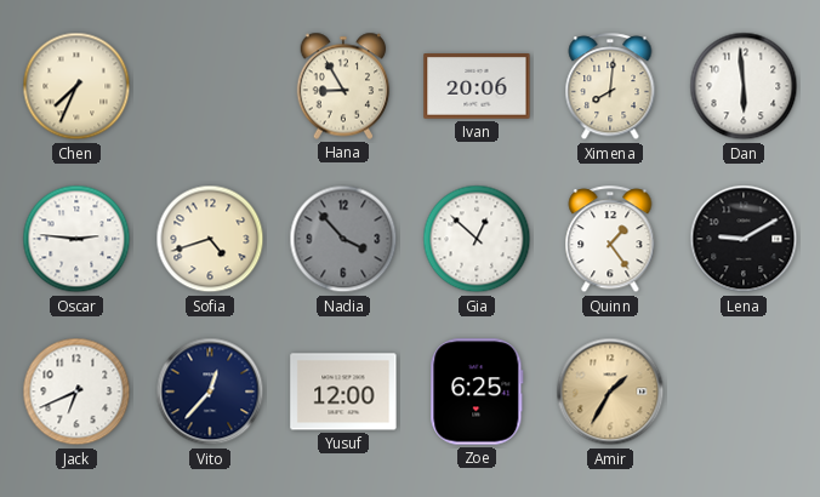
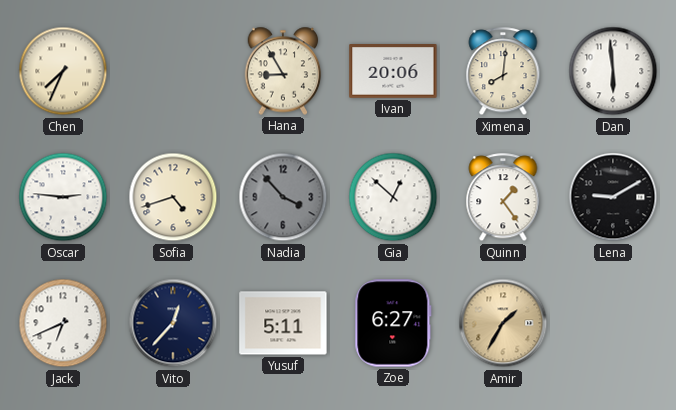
Yusuf: 12:00 -> 5:11
Zoe: 6:25 -> 6:27
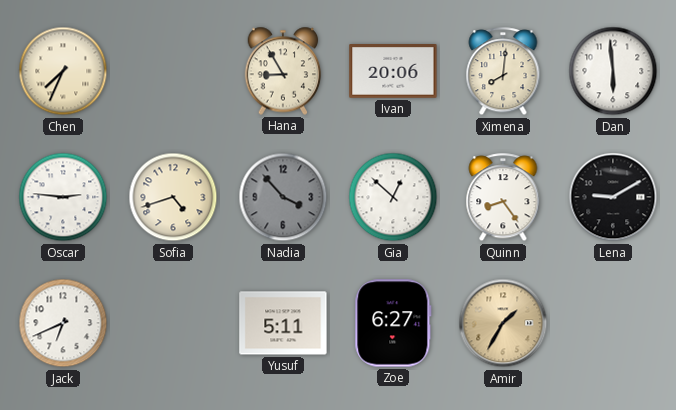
Quinn: 1:24 -> 8:24
Vito: 12:37 -> none
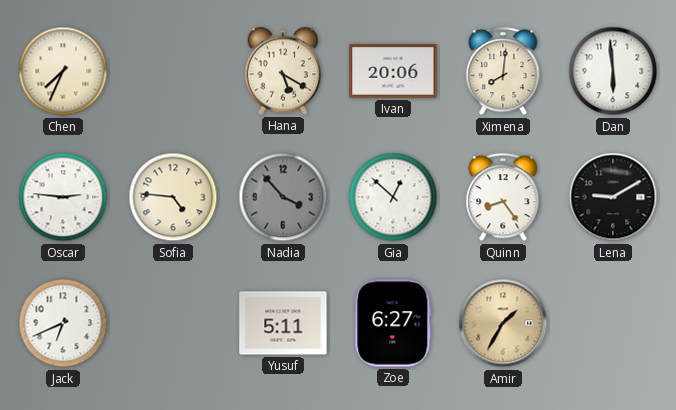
Hana: 8:55 -> 5:20
Sofia: 4:42 -> 4:46
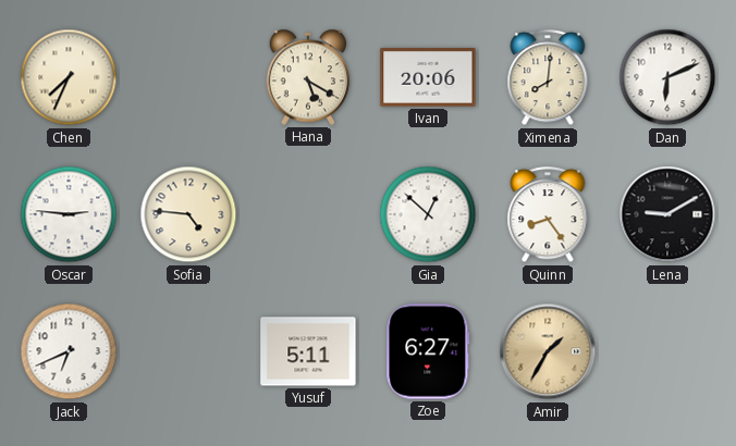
Dan: 5:59 -> 6:11
Nadia: 3:53 -> none
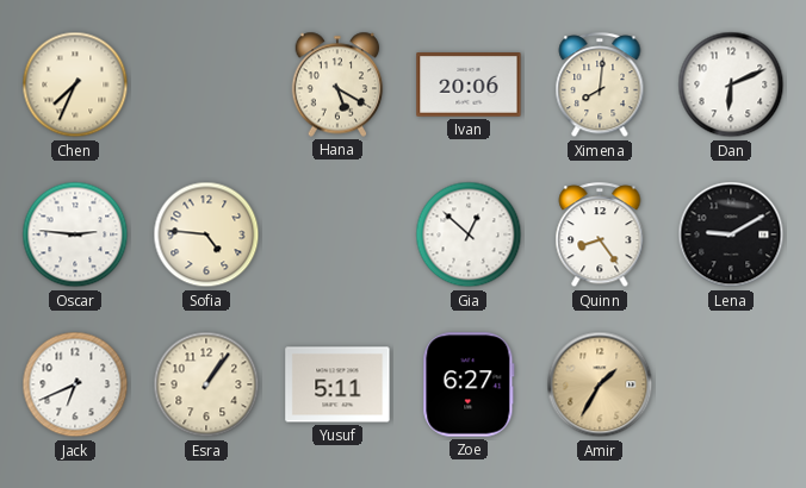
Esra: none -> 1:06
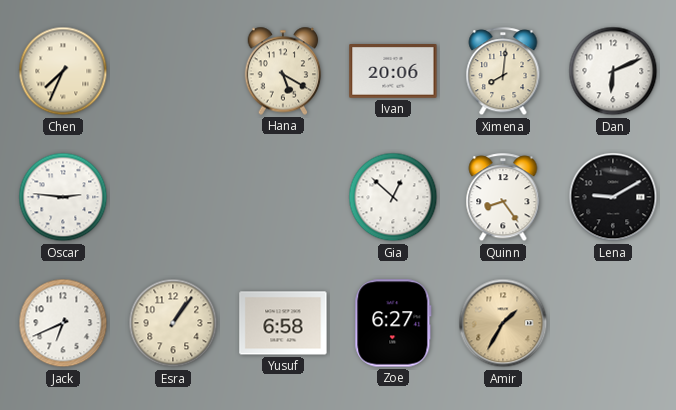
Sofia: 4:46 -> none
Yusuf: 5:11 -> 6:58
